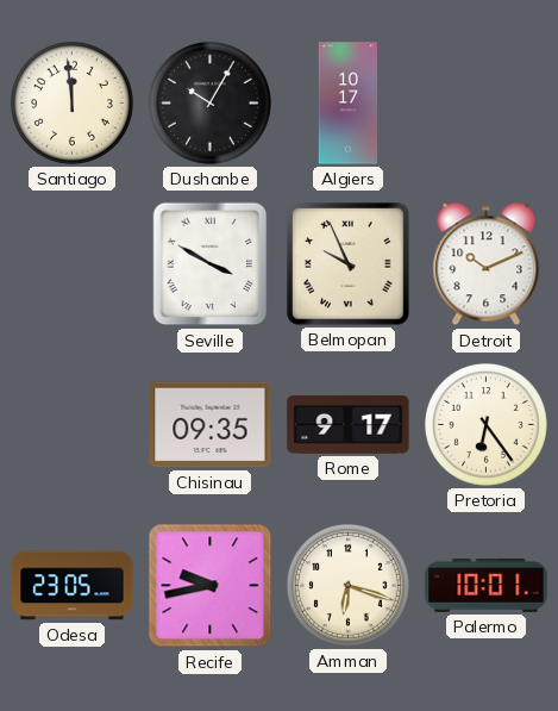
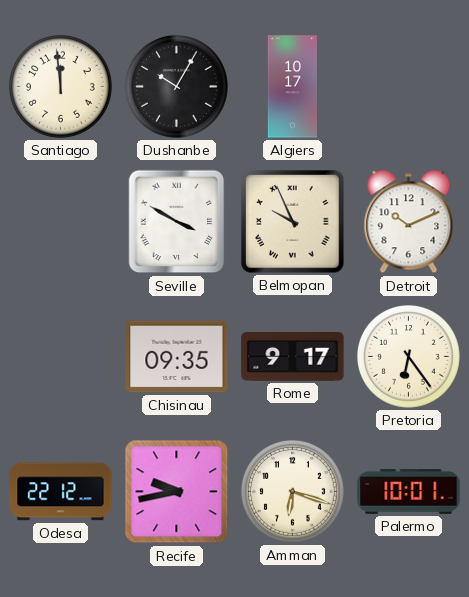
Odesa: 23:05 -> 22:12
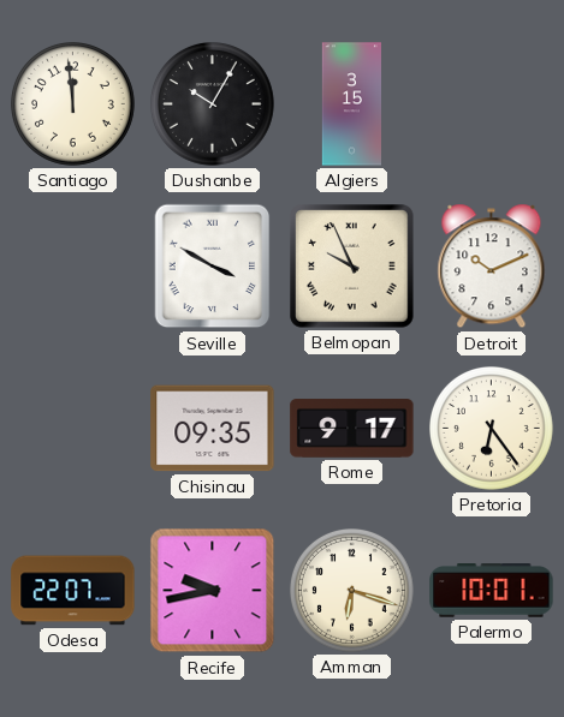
Algiers: 10:17 -> 3:15
Odesa: 22:12 -> 22:07
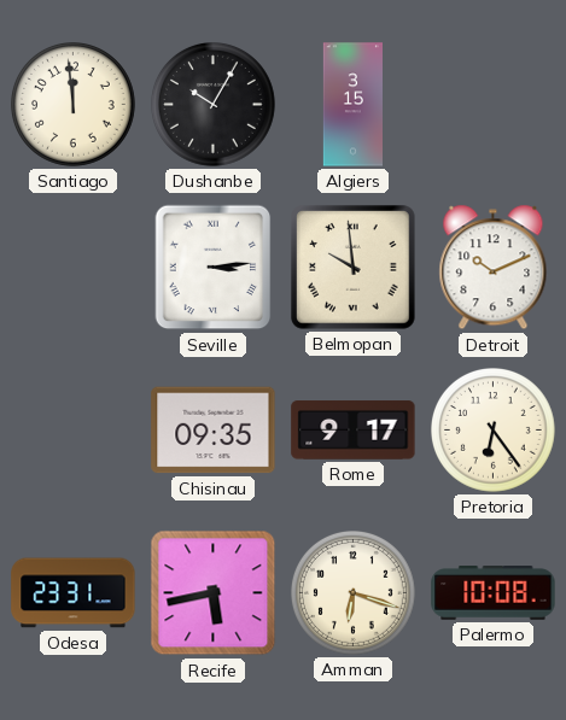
Seville: 3:50 -> 3:14
Belmopan: 9:56 -> 9:59
Odesa: 22:07 -> 23:31
Recife: 9:43 -> 5:43
Palermo: 10:01 -> 10:08
